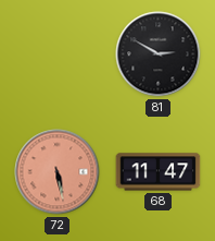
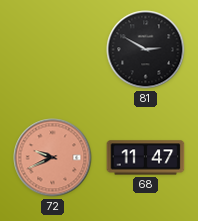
72: 5:28 -> 9:41
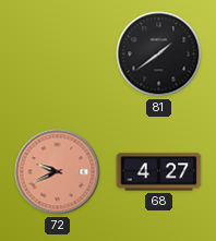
81: 2:50 -> 1:39
68: 11:47 -> 4:27
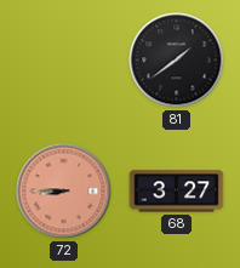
72: 9:41 -> 8:45
68: 4:27 -> 3:27
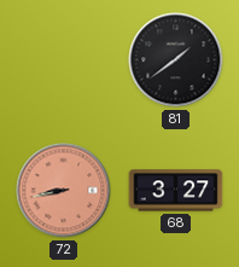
72: 8:45 -> 8:43
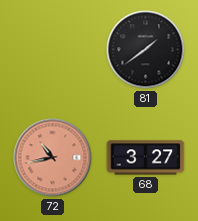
72: 8:43 -> 10:43
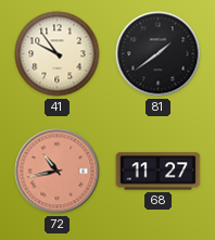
41: none -> 9:54
68: 3:27 -> 11:27
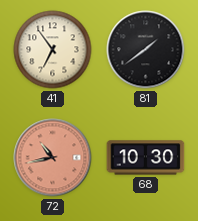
41: 9:54 -> 6:54
68: 11:27 -> 10:30
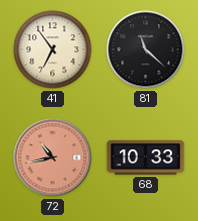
81: 1:39 -> 11:22
68: 10:30 -> 10:33
